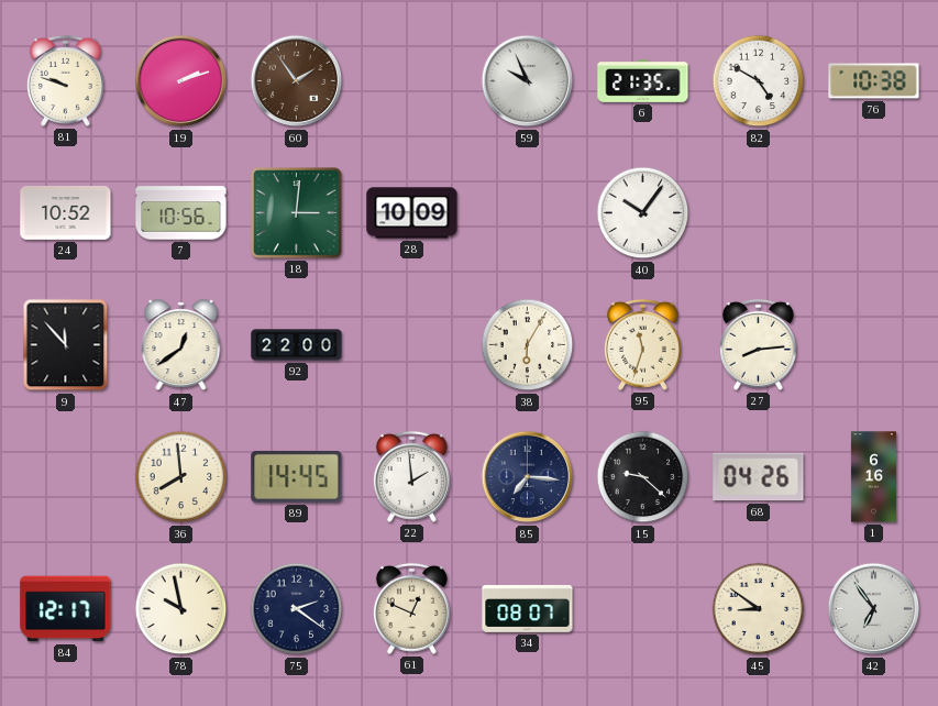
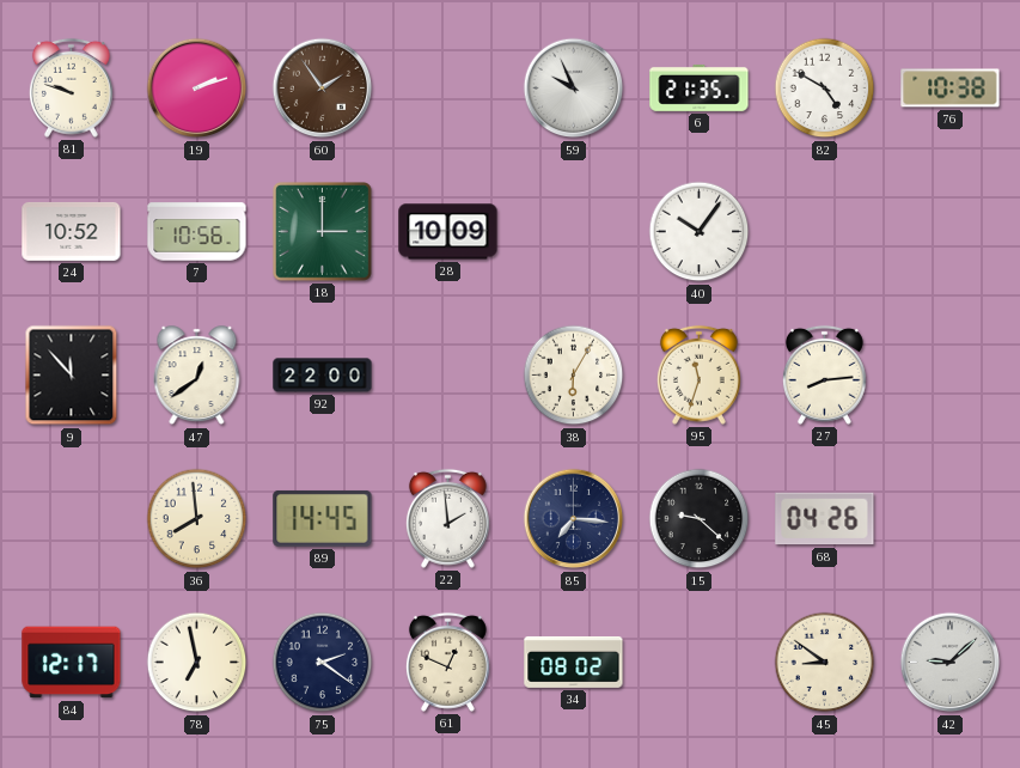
18: 3:01 -> 3:00
1: 6:16 -> none
78: 9:58 -> 6:58
34: 08:07 -> 08:02
42: 6:54 -> 9:08
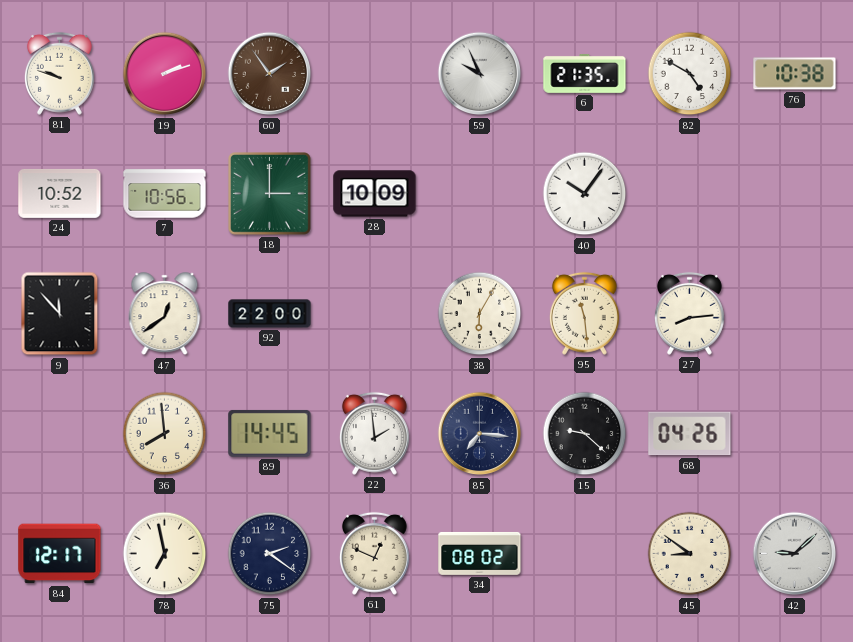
95: 11:33 -> 11:29
